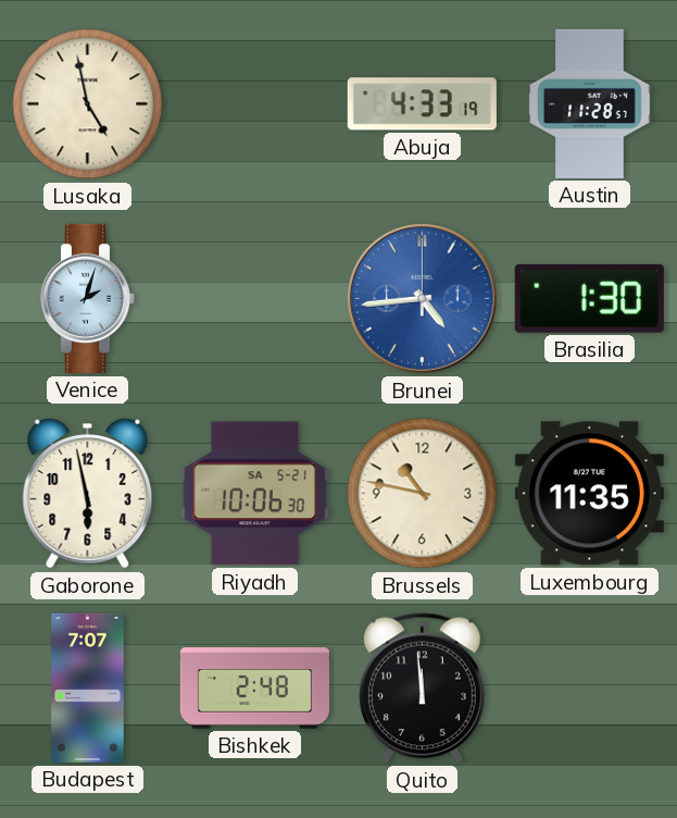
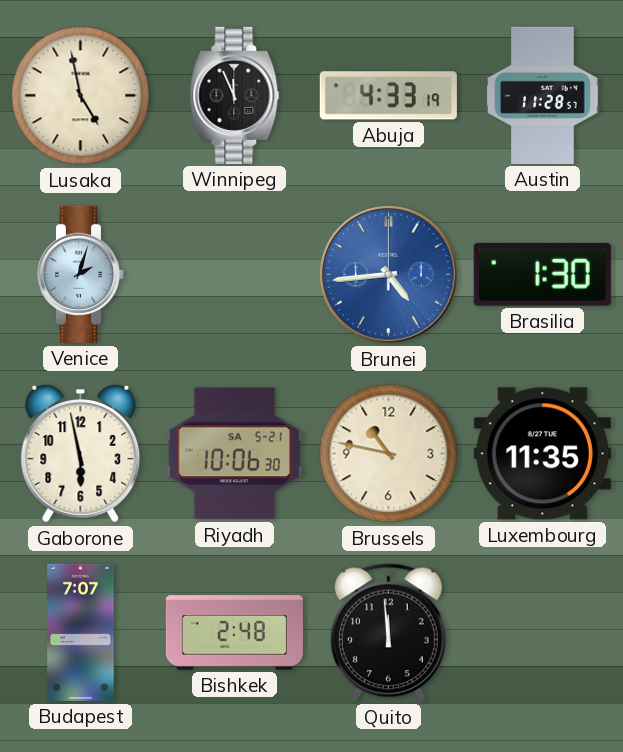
Winnipeg: none -> 11:56
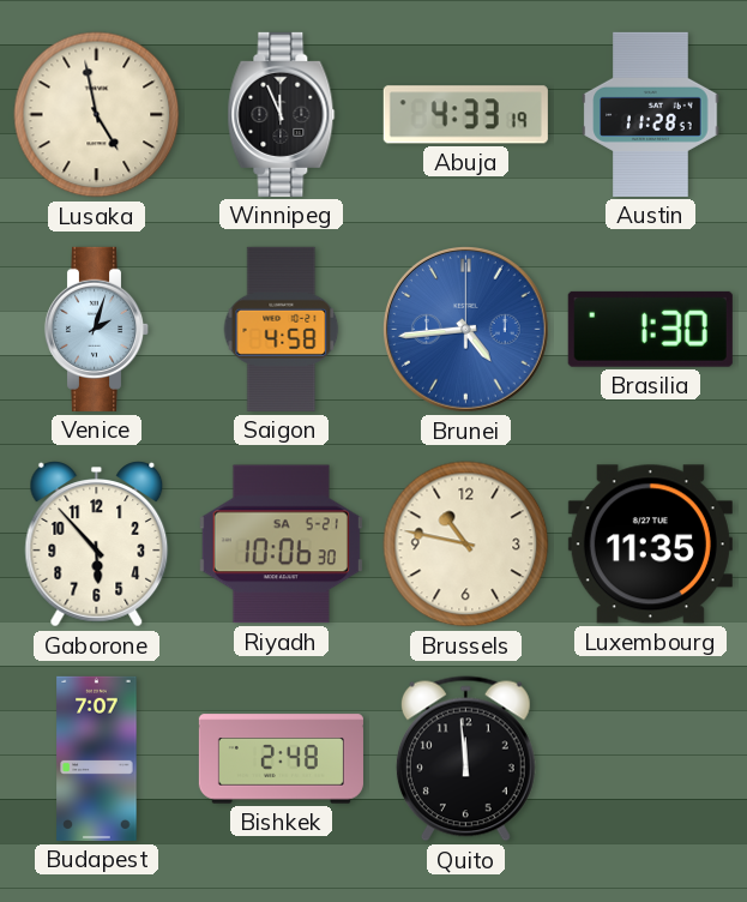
Saigon: none -> 4:58
Gaborone: 5:58 -> 5:53
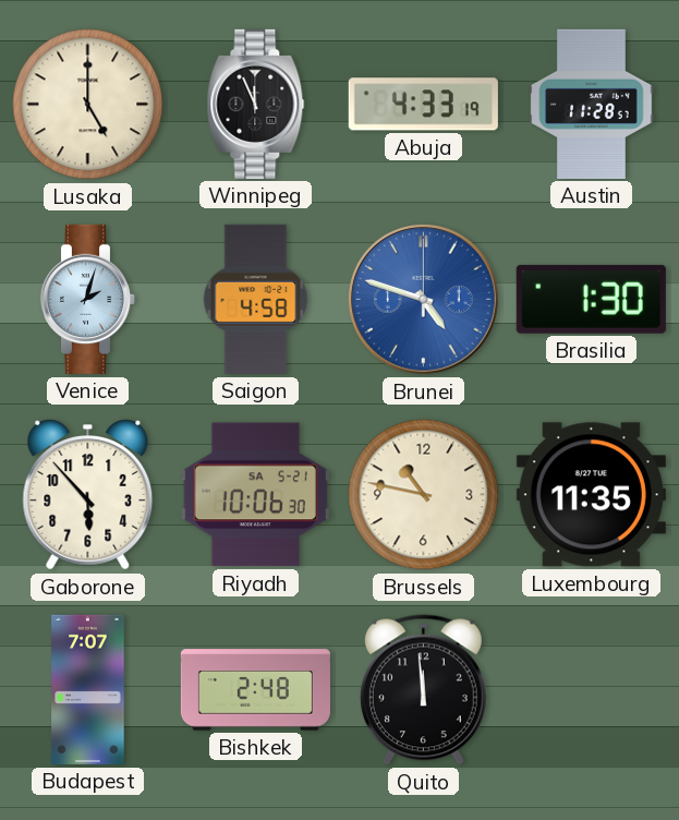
Lusaka: 4:58 -> 5:00
Brunei: 4:44 -> 4:48
